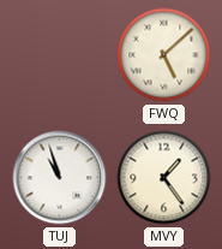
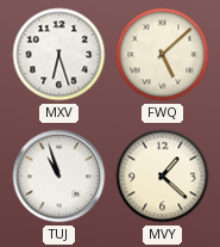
MXV: none -> 6:27
MVY: 1:24 -> 1:22
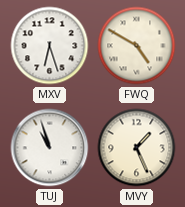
FWQ: 5:08 -> 4:50
MVY: 1:22 -> 1:26
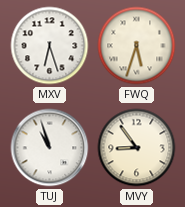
FWQ: 4:50 -> 5:33
MVY: 1:26 -> 8:54
